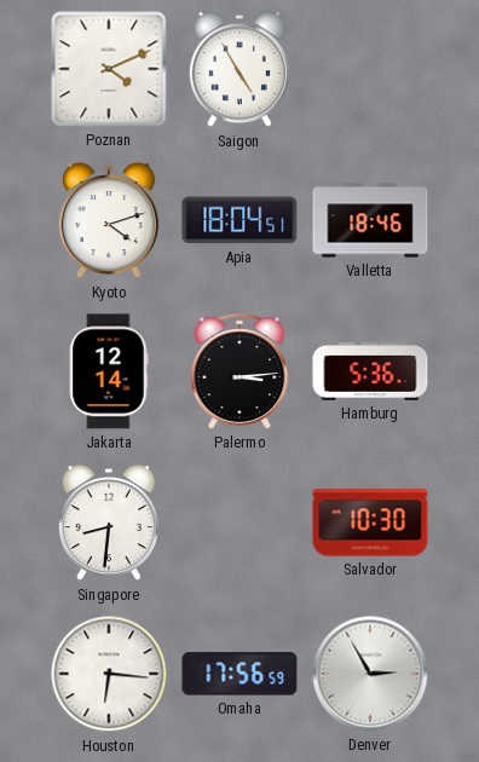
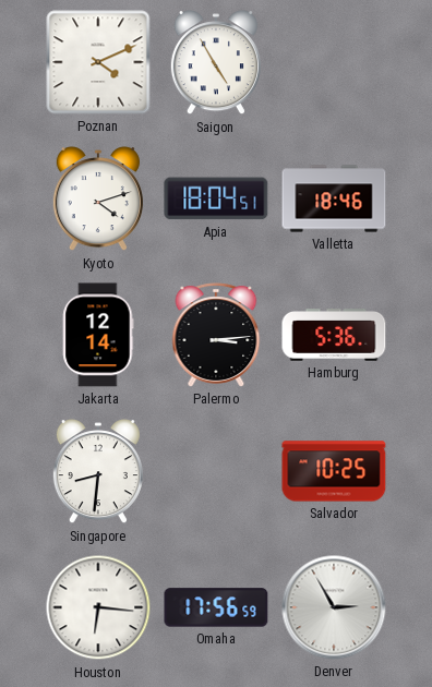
Salvador: 10:30 -> 10:25
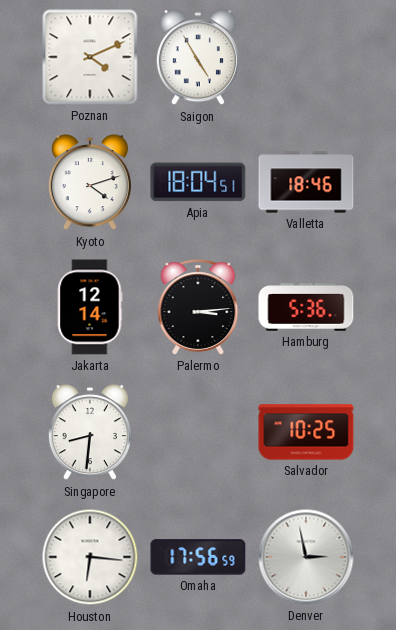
Denver: 2:55 -> 2:58
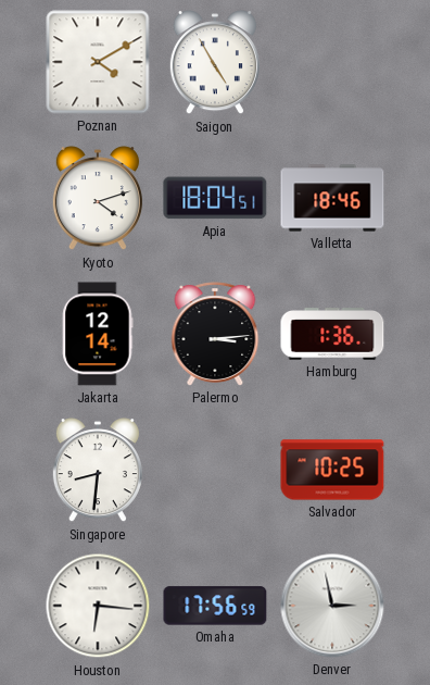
Poznan: 4:11 -> 4:10
Hamburg: 5:36 -> 1:36
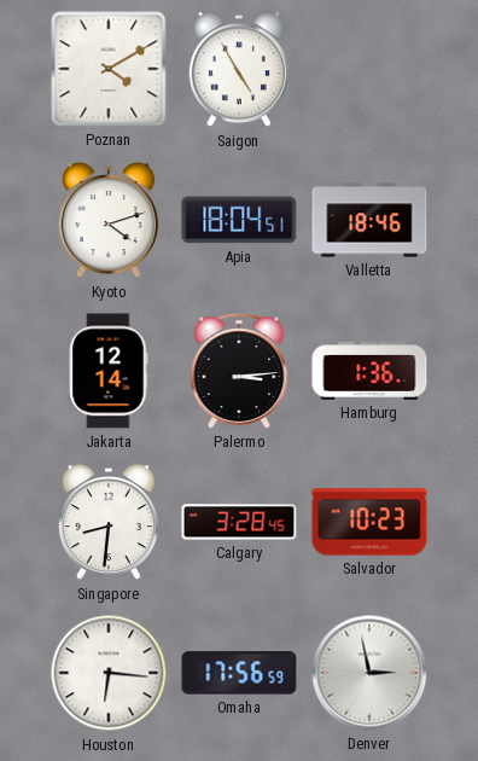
Calgary: none -> 3:28
Salvador: 10:25 -> 10:23
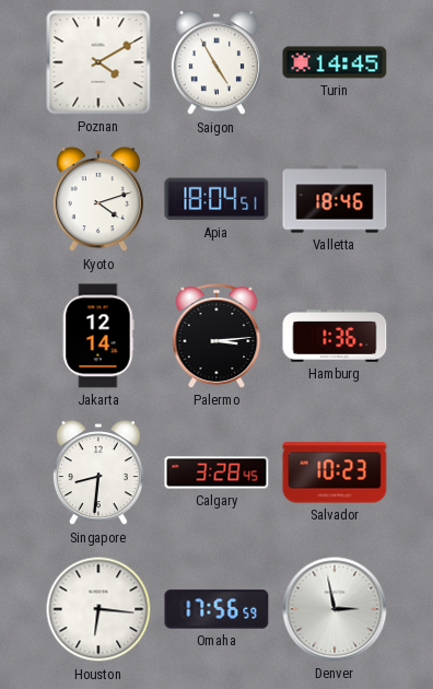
Turin: none -> 14:45
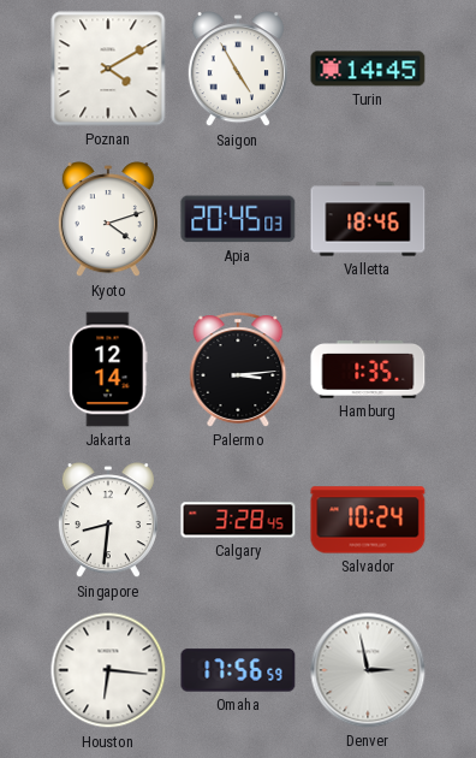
Apia: 18:04 -> 20:45
Hamburg: 1:36 -> 1:35
Salvador: 10:23 -> 10:24
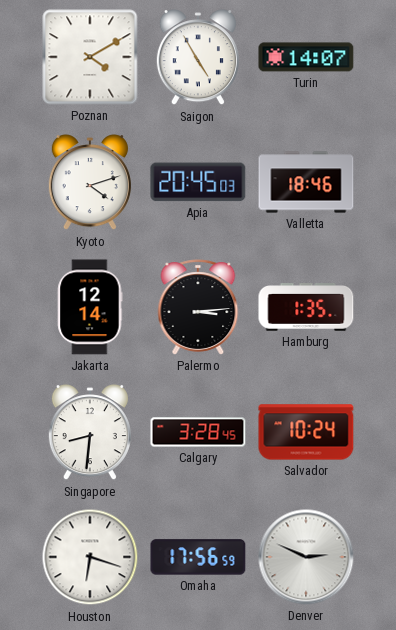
Turin: 14:45 -> 14:07
Houston: 6:16 -> 6:18
Denver: 2:58 -> 2:49
